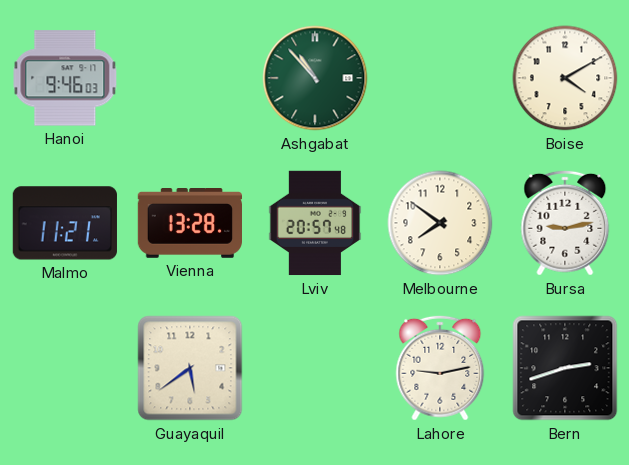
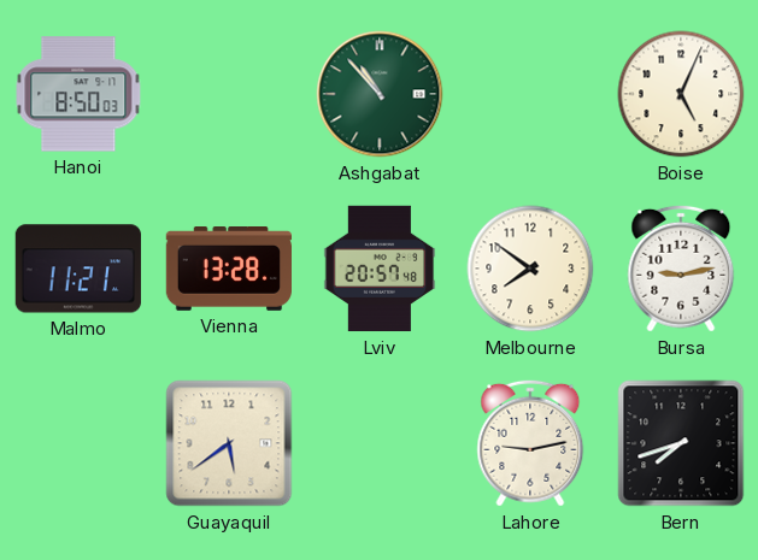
Hanoi: 9:46 -> 8:50
Boise: 4:10 -> 5:04
Bern: 2:42 -> 7:42
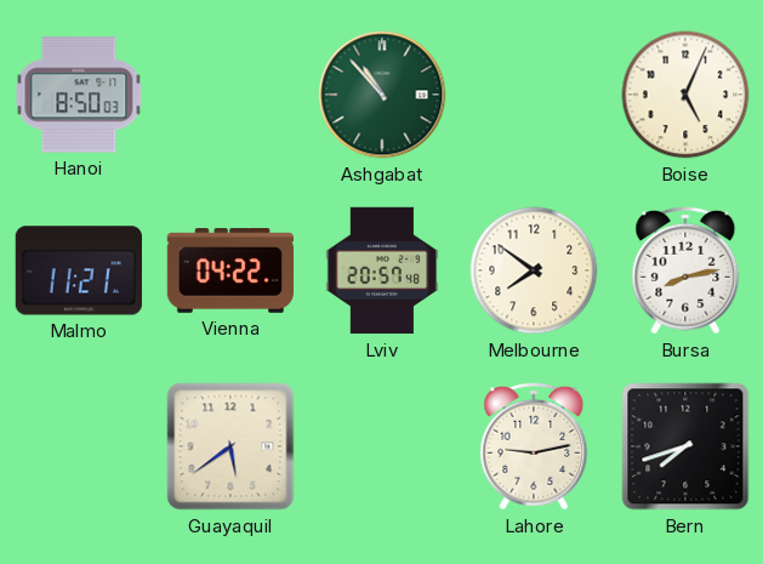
Vienna: 13:28 -> 04:22
Bursa: 9:13 -> 8:13
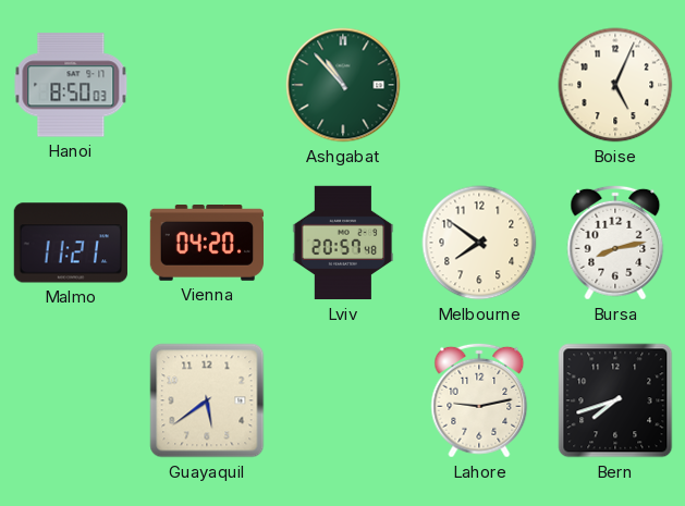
Vienna: 04:22 -> 04:20
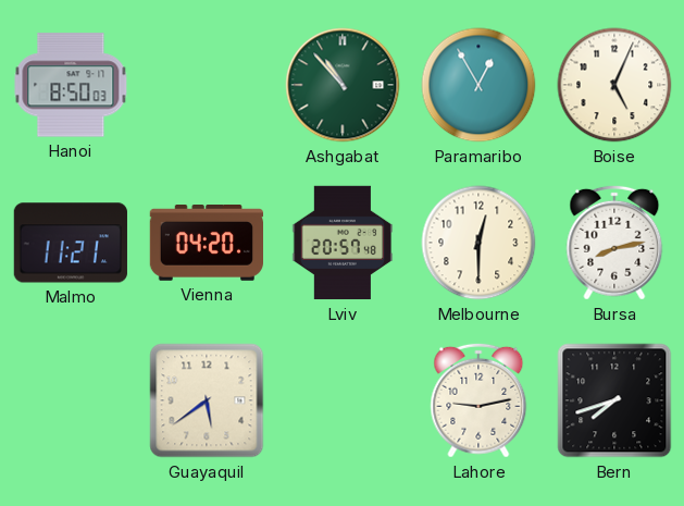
Paramaribo: none -> 12:55
Melbourne: 7:51 -> 12:30
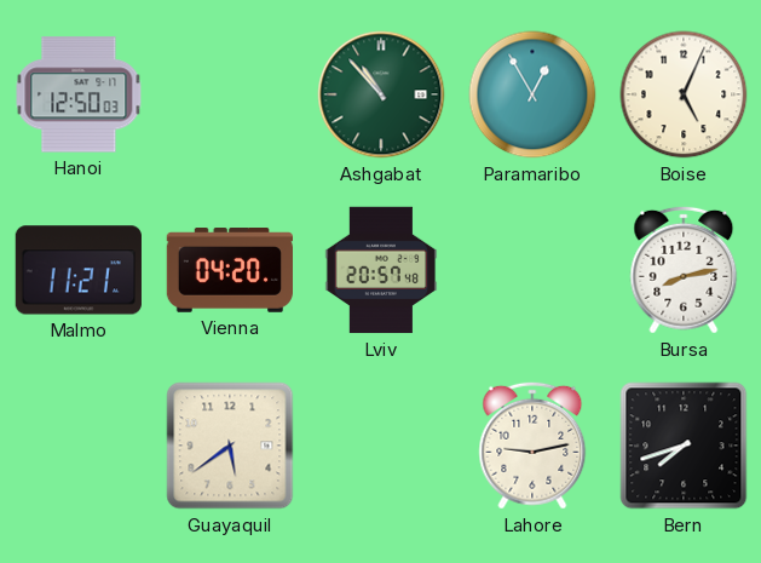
Hanoi: 8:50 -> 12:50
Melbourne: 12:30 -> none
